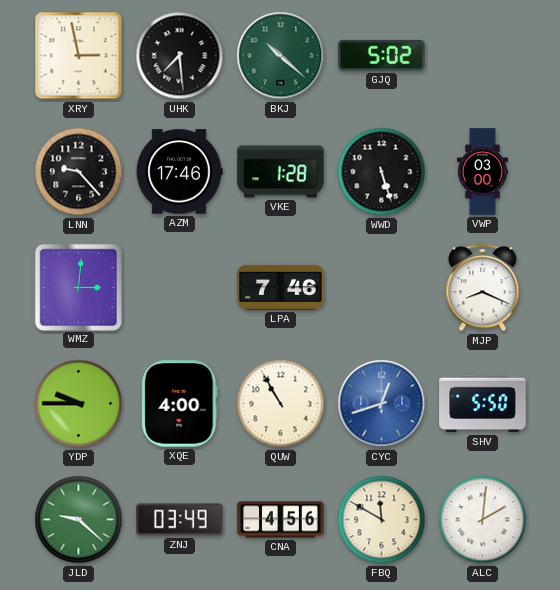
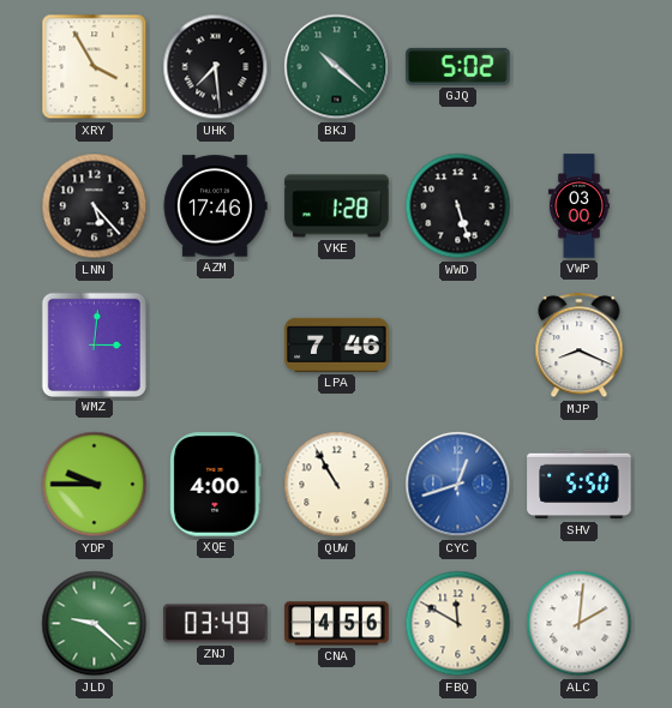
XRY: 2:58 -> 3:55
LNN: 9:23 -> 5:23
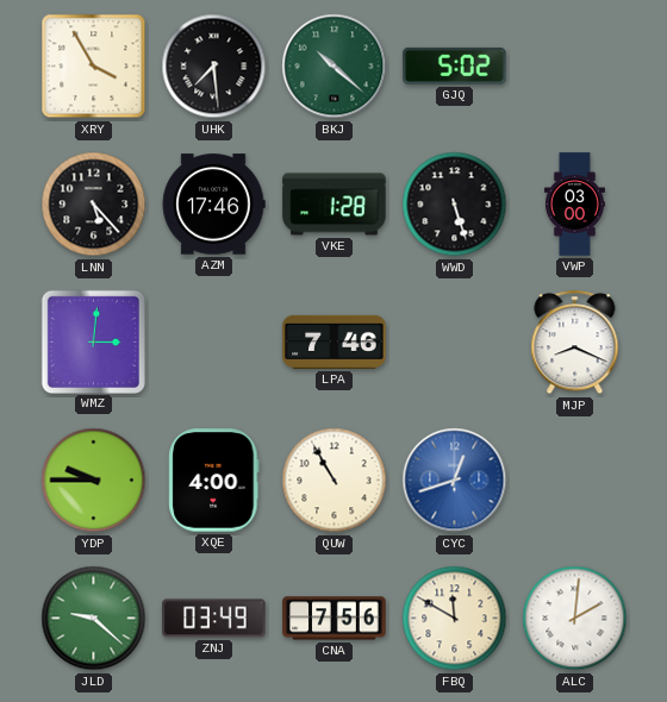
SHV: 5:50 -> none
CNA: 4:56 -> 7:56
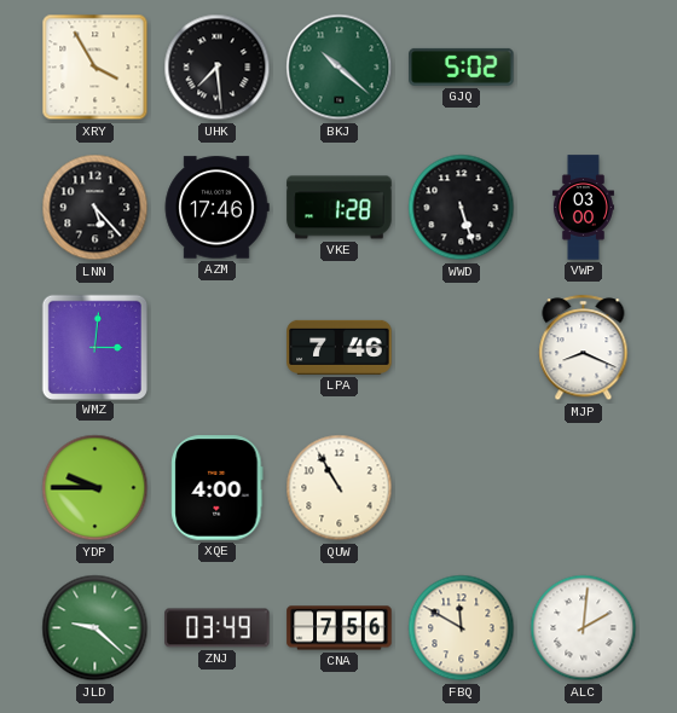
CYC: 12:42 -> none
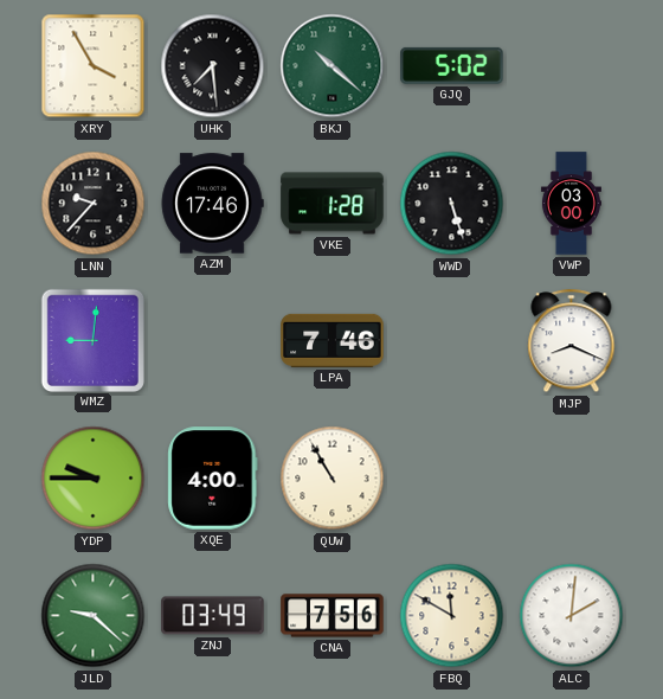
LNN: 5:23 -> 9:37
WMZ: 3:01 -> 9:01
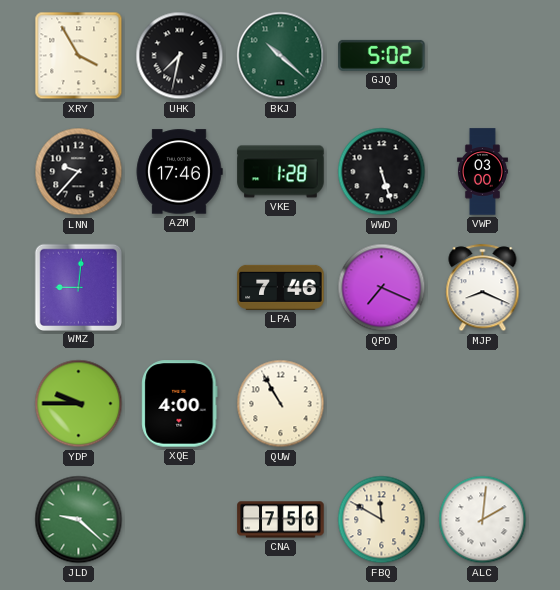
UHK: 7:29 -> 7:32
QPD: none -> 7:19
ZNJ: 03:49 -> none
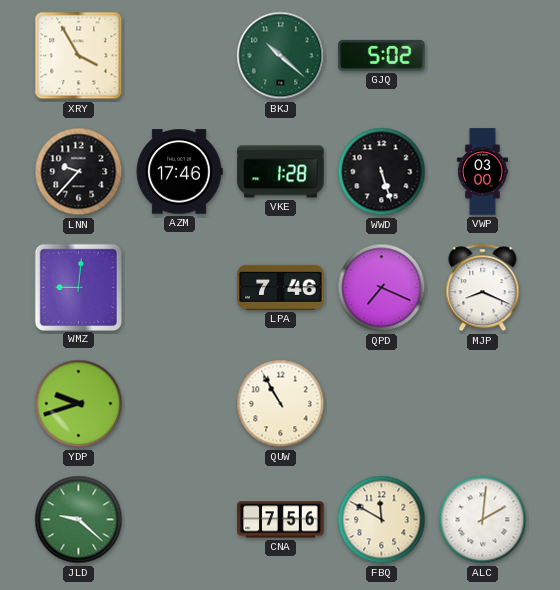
UHK: 7:32 -> none
YDP: 9:45 -> 9:42
XQE: 4:00 -> none
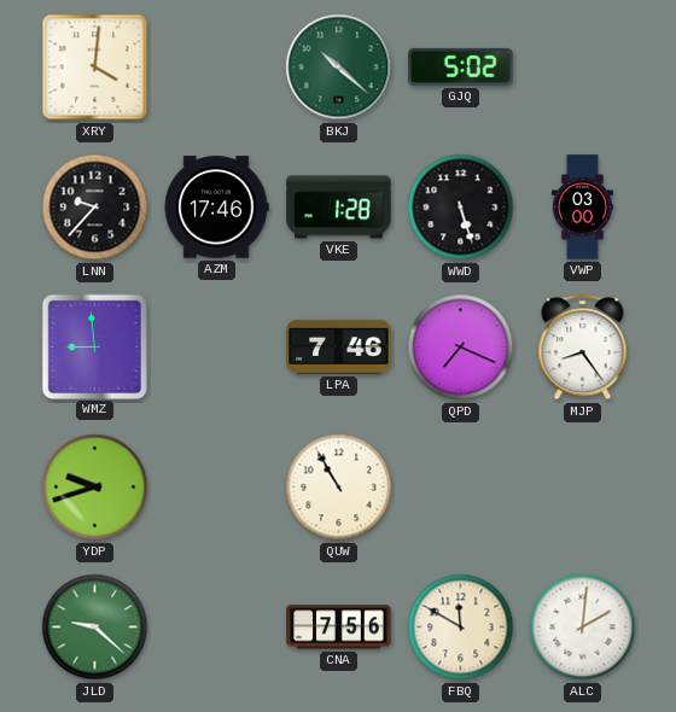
XRY: 3:55 -> 4:01
WMZ: 9:01 -> 8:59
MJP: 8:19 -> 8:24
